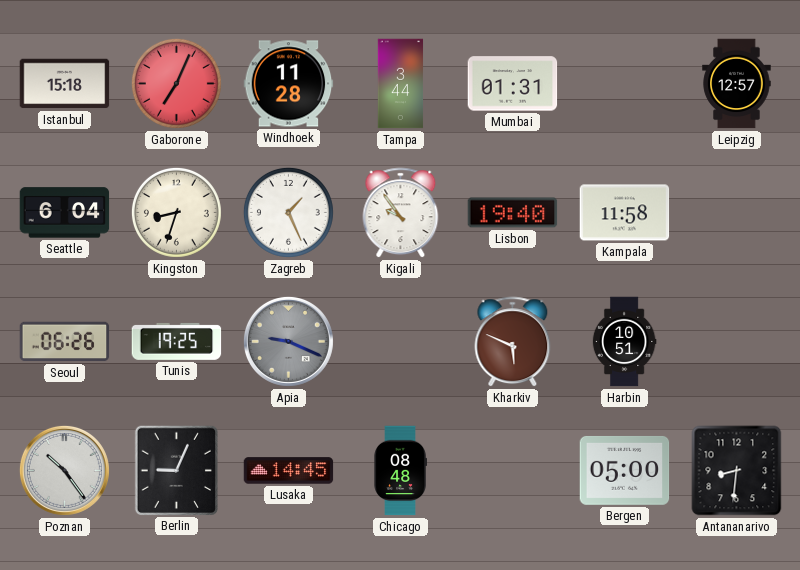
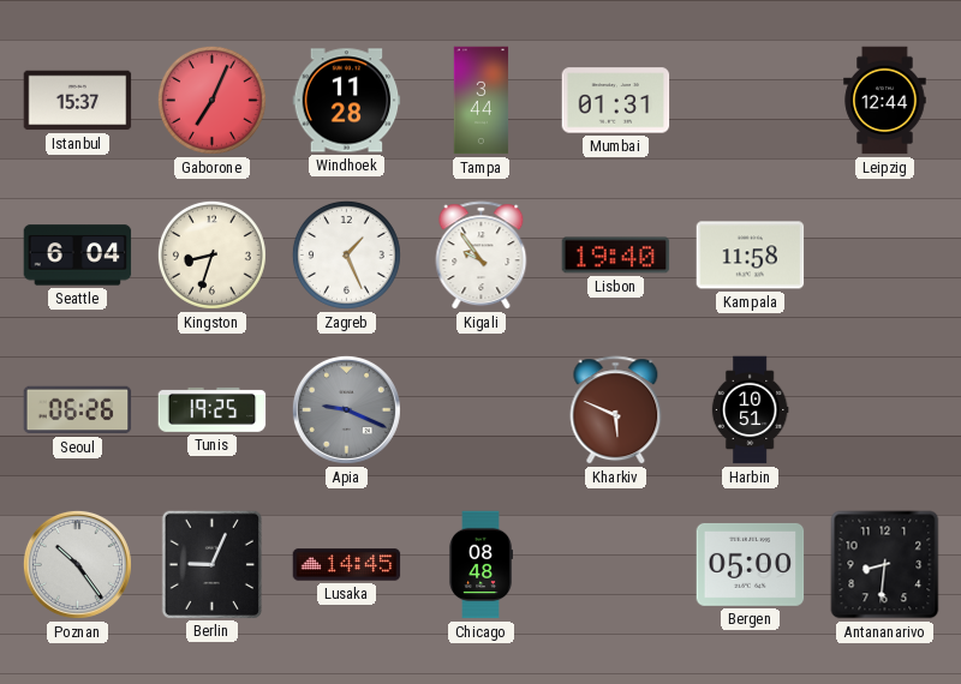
Istanbul: 15:18 -> 15:37
Leipzig: 12:57 -> 12:44
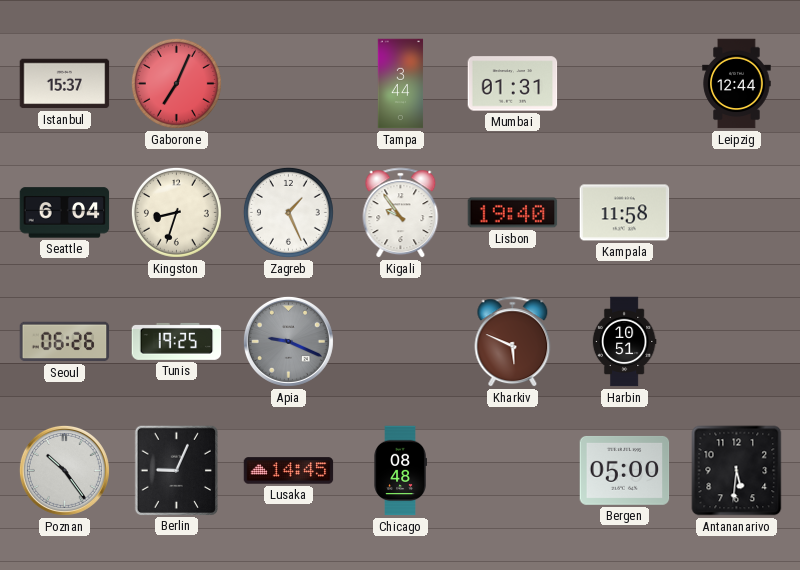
Windhoek: 11:28 -> none
Antananarivo: 8:31 -> 5:31
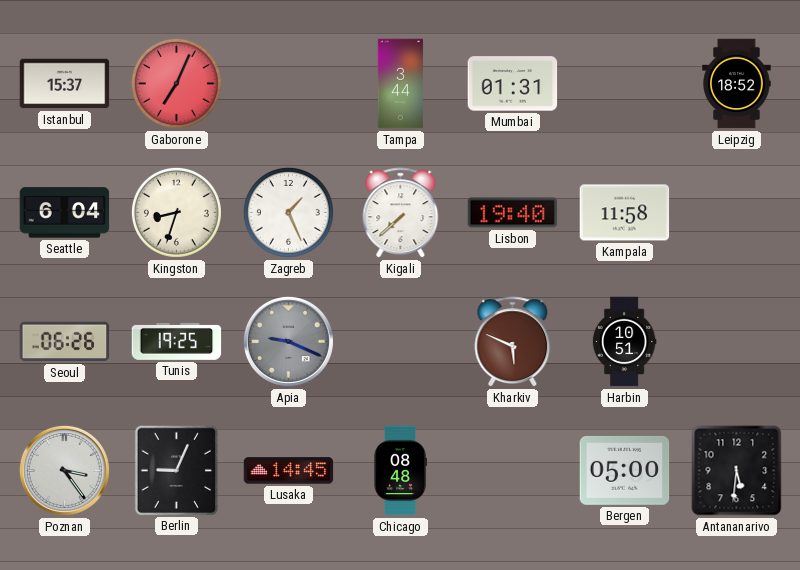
Leipzig: 12:44 -> 18:52
Kigali: 9:54 -> 7:38
Poznan: 10:24 -> 3:24
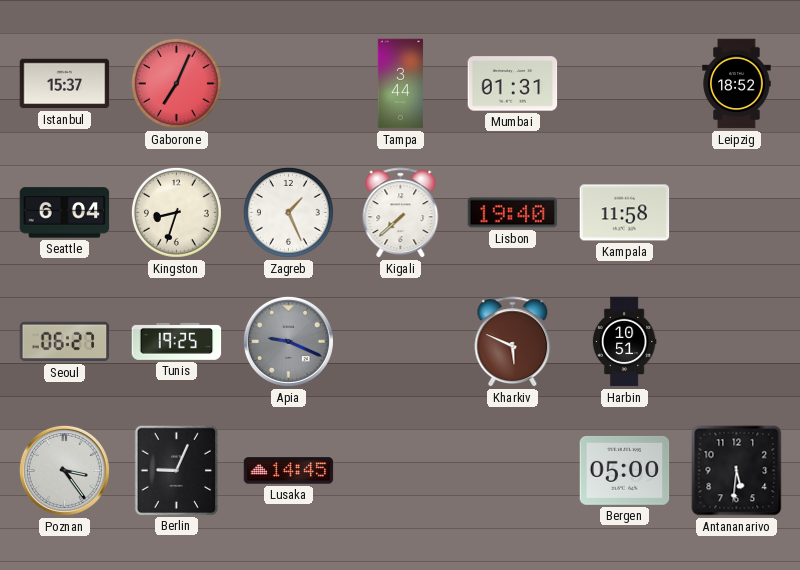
Seoul: 06:26 -> 06:27
Chicago: 08:48 -> none
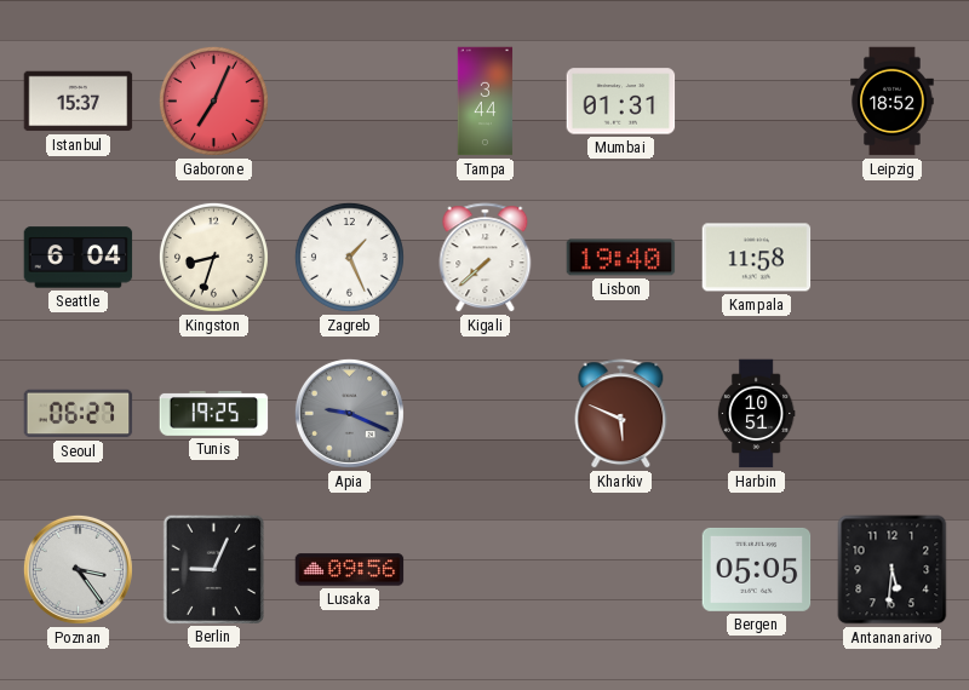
Lusaka: 14:45 -> 09:56
Bergen: 05:00 -> 05:05
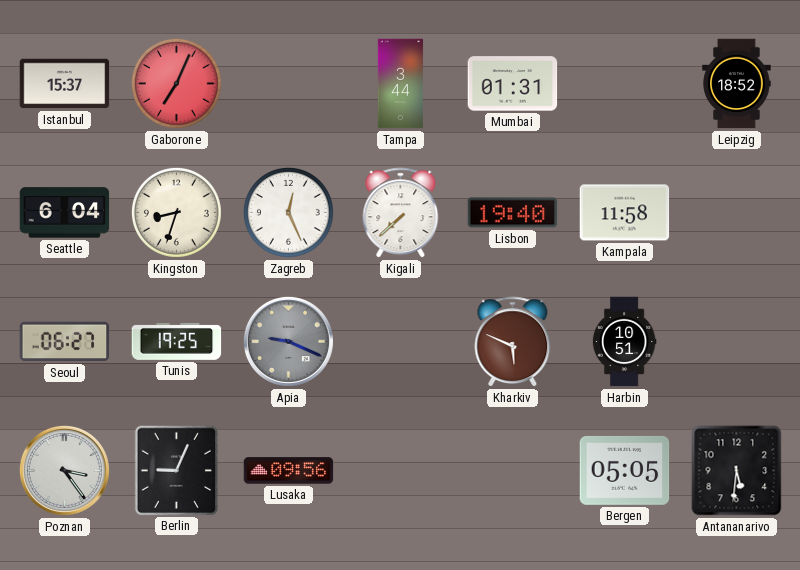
Zagreb: 1:26 -> 12:26
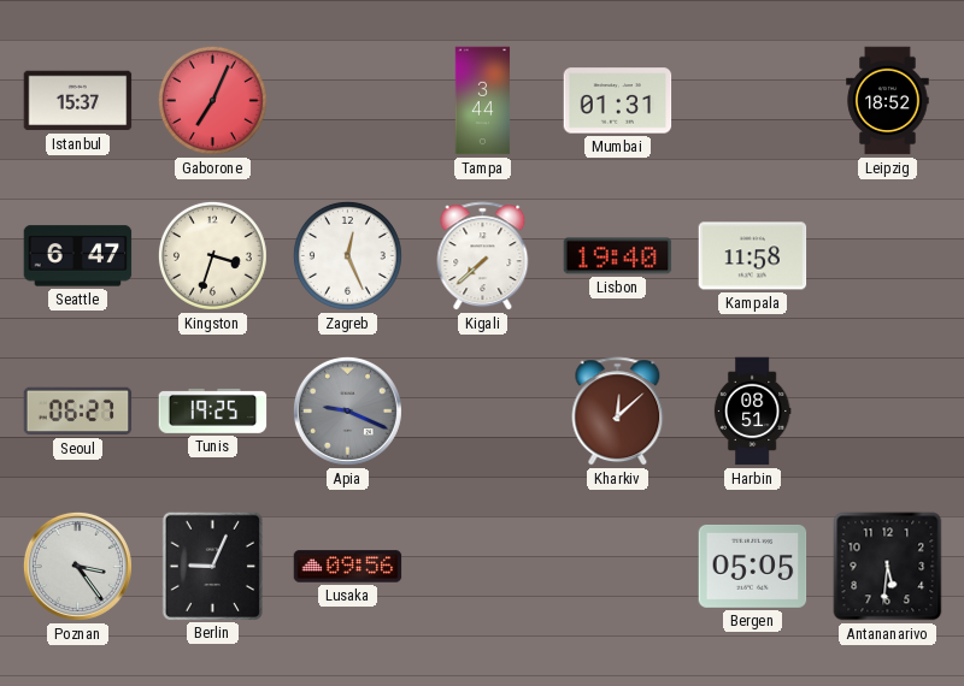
Seattle: 6:04 -> 6:47
Kingston: 8:33 -> 3:33
Kharkiv: 5:49 -> 12:08
Harbin: 10:51 -> 08:51
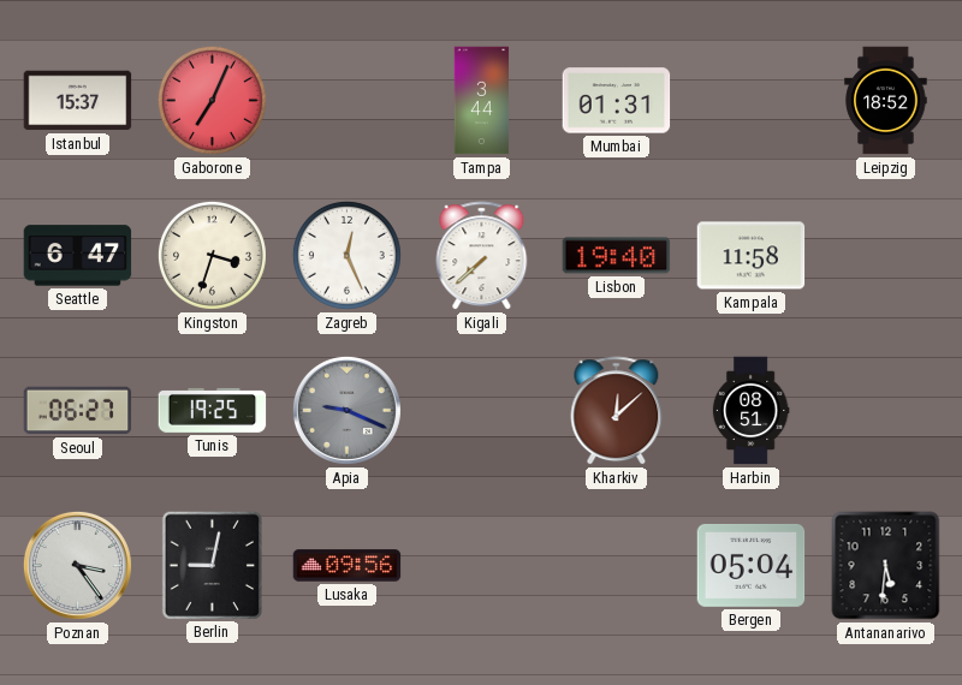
Berlin: 9:04 -> 9:02
Bergen: 05:05 -> 05:04
